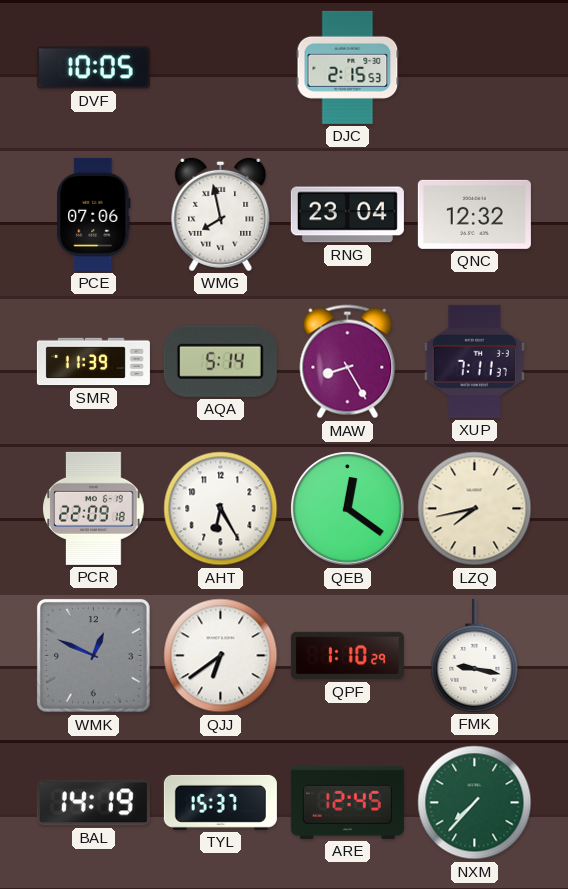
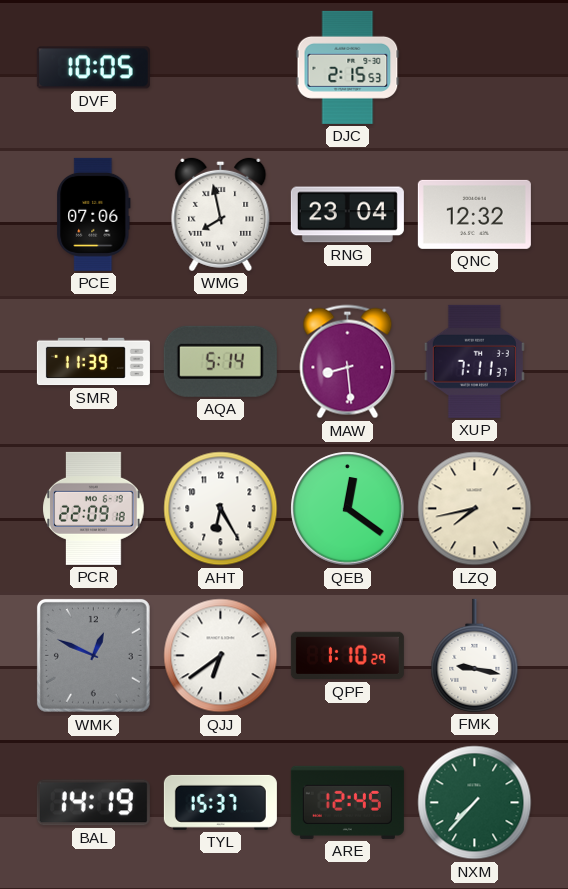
MAW: 8:25 -> 8:29
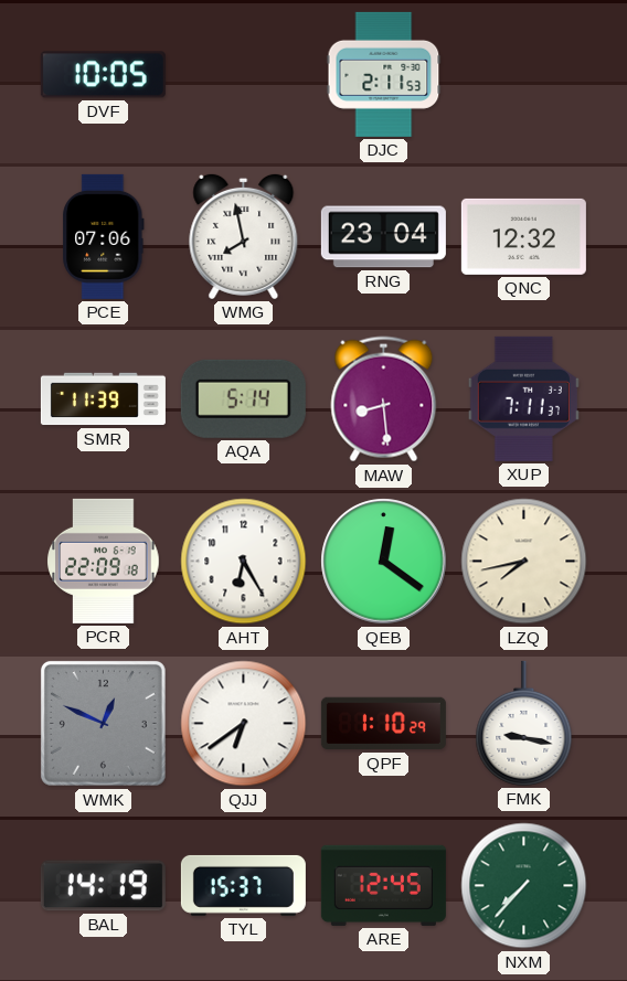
DJC: 2:15 -> 2:11
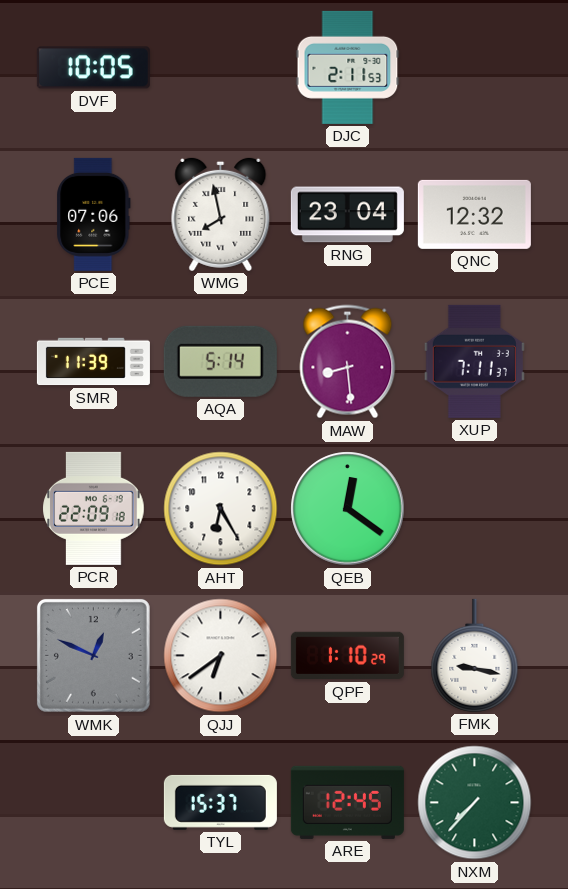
LZQ: 7:43 -> none
BAL: 14:19 -> none
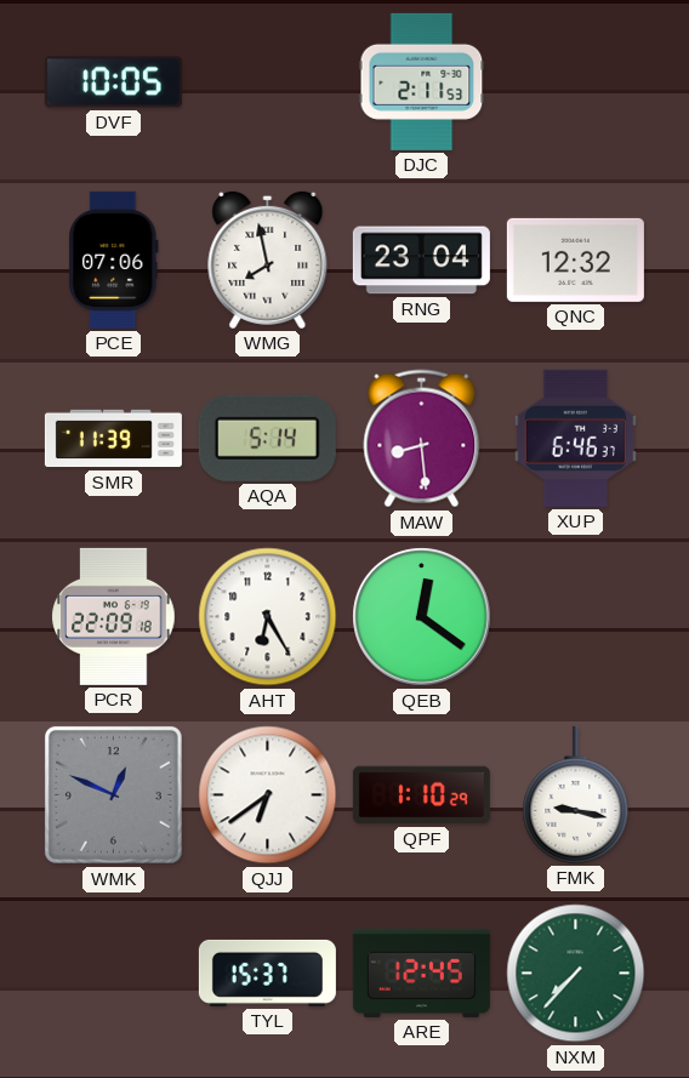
XUP: 7:11 -> 6:46
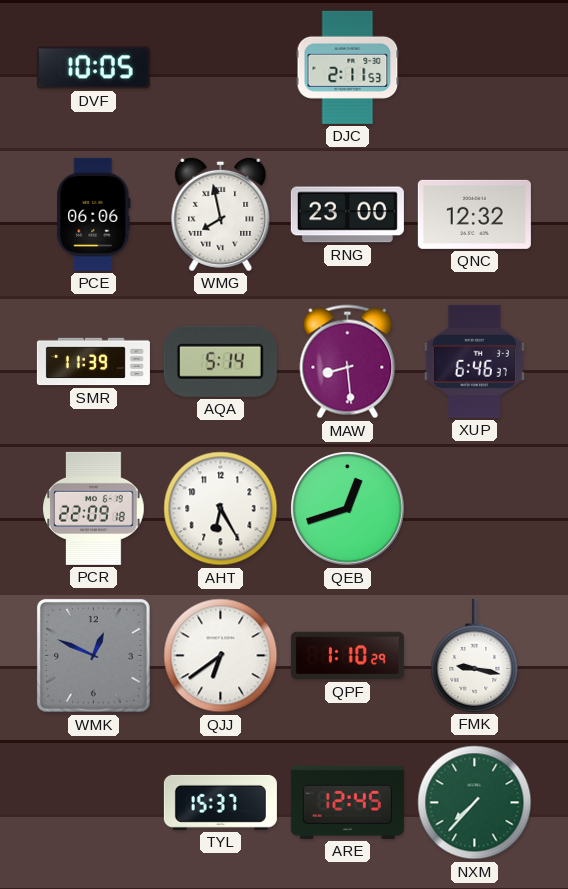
PCE: 07:06 -> 06:06
RNG: 23:04 -> 23:00
QEB: 12:21 -> 12:42
